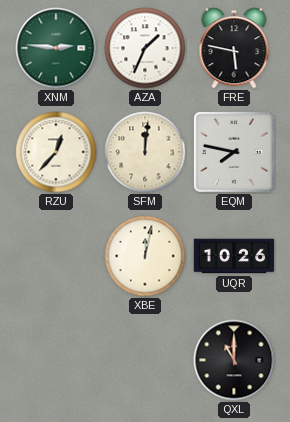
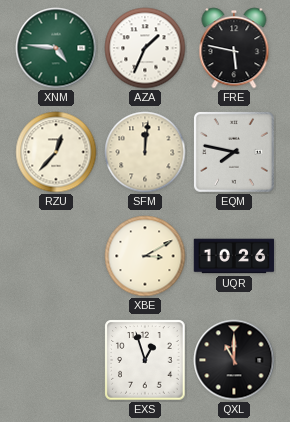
XNM: 2:46 -> 4:46
XBE: 12:02 -> 3:10
EXS: none -> 12:57
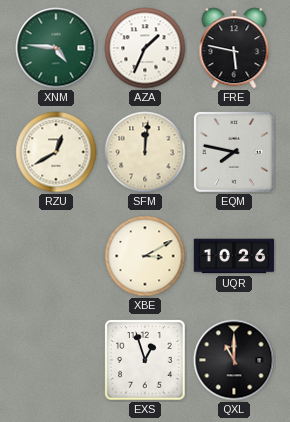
RZU: 12:37 -> 12:40
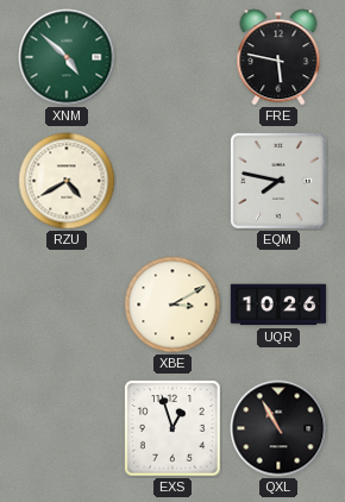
XNM: 4:46 -> 4:52
AZA: 1:34 -> none
RZU: 12:40 -> 4:40
SFM: 12:01 -> none
QXL: 11:00 -> 10:55
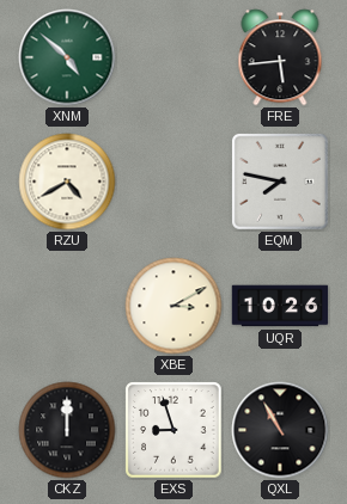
FRE: 5:47 -> 5:44
CKZ: none -> 12:00
EXS: 12:57 -> 8:57
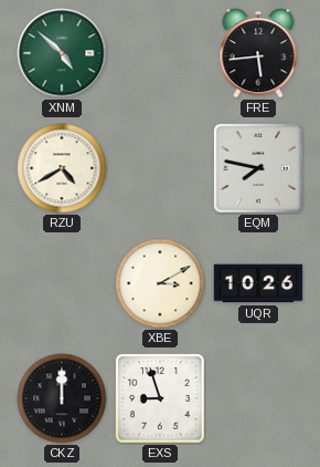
QXL: 10:55 -> none
